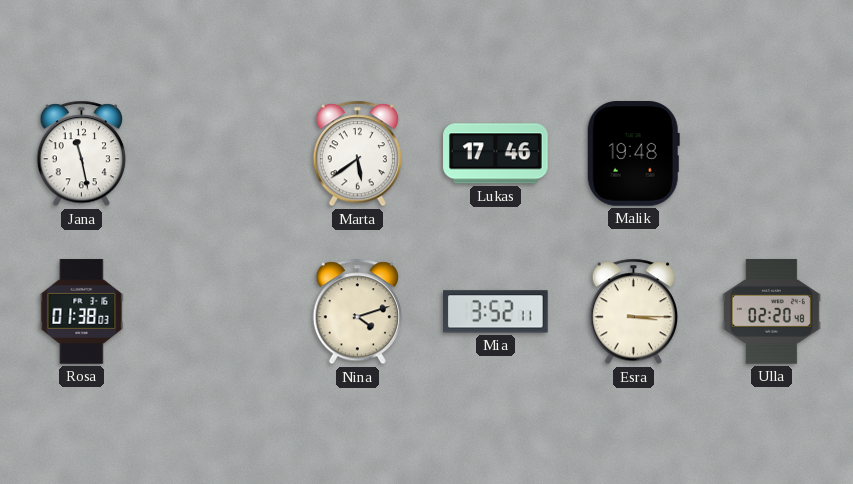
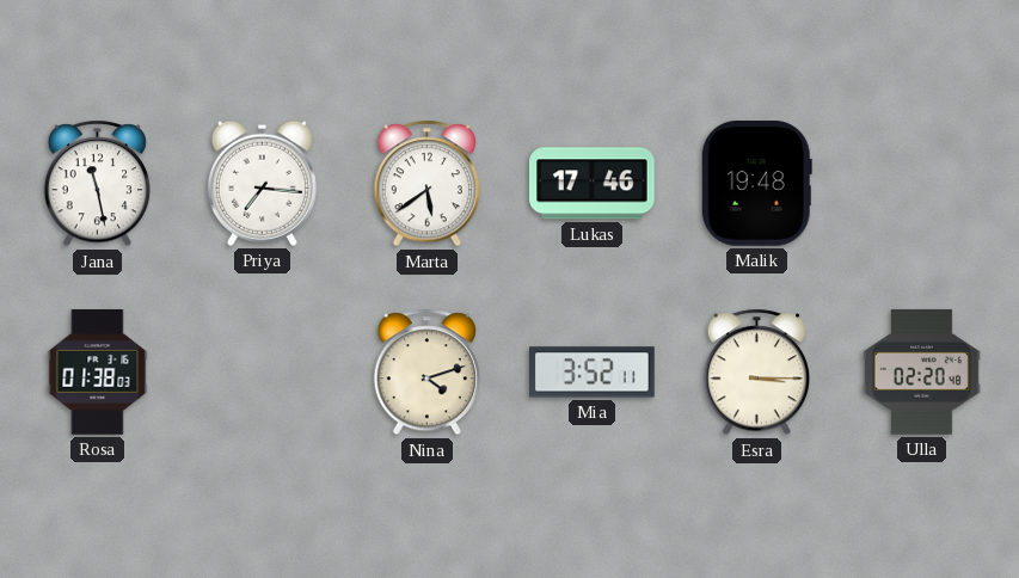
Priya: none -> 7:16
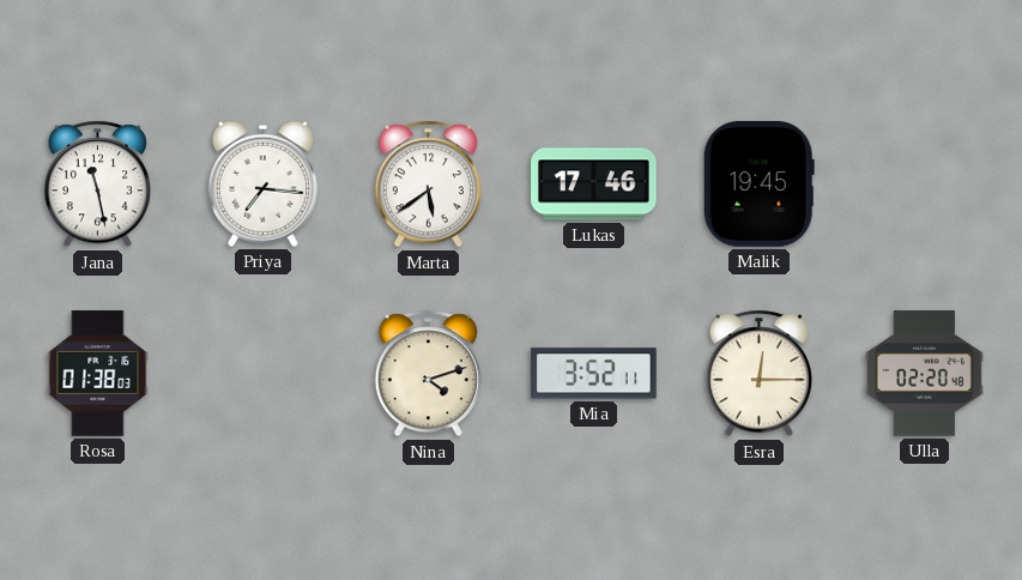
Malik: 19:48 -> 19:45
Esra: 3:15 -> 12:15
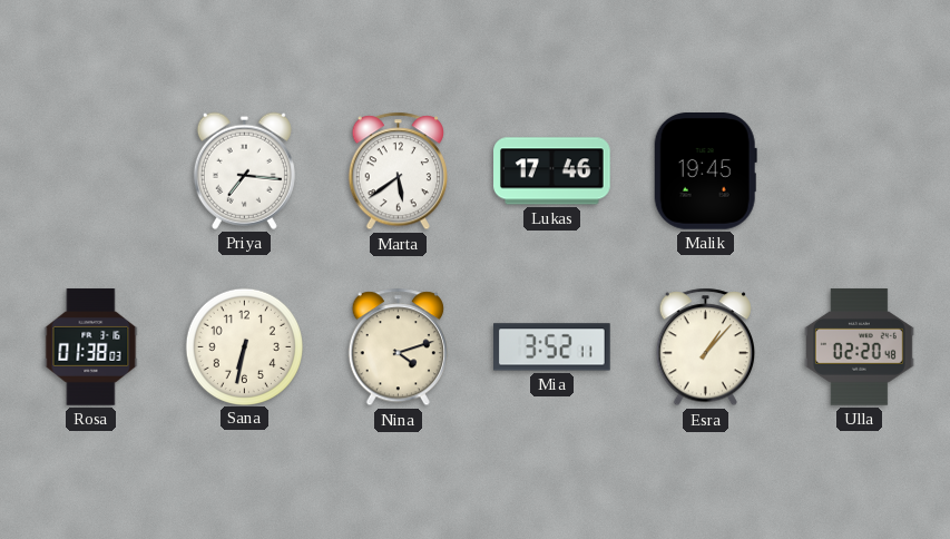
Jana: 11:28 -> none
Sana: none -> 6:32
Esra: 12:15 -> 1:07
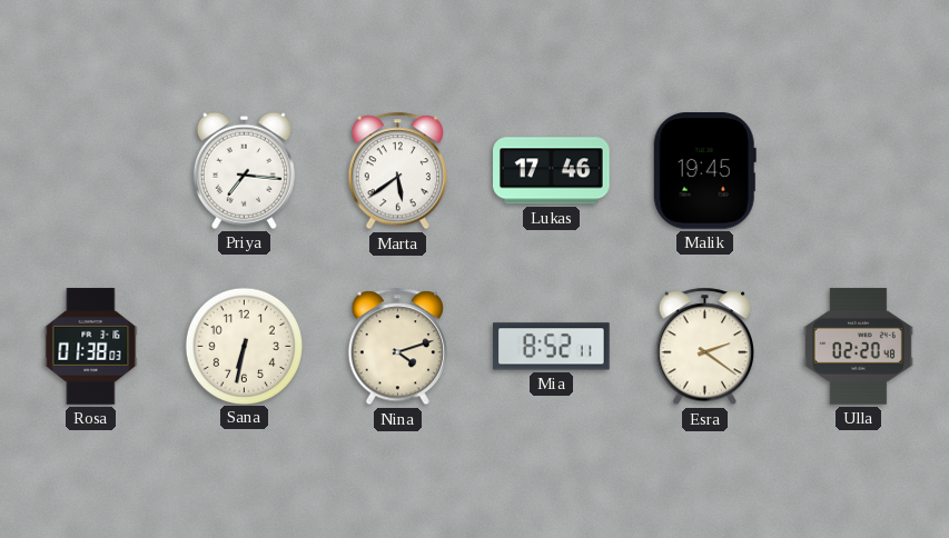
Mia: 3:52 -> 8:52
Esra: 1:07 -> 2:21
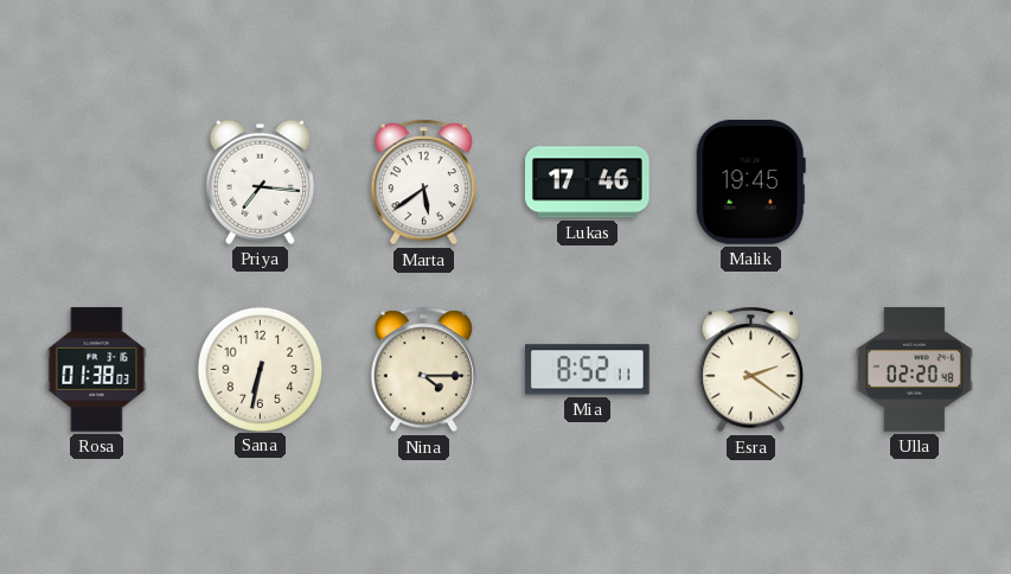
Nina: 4:12 -> 4:15
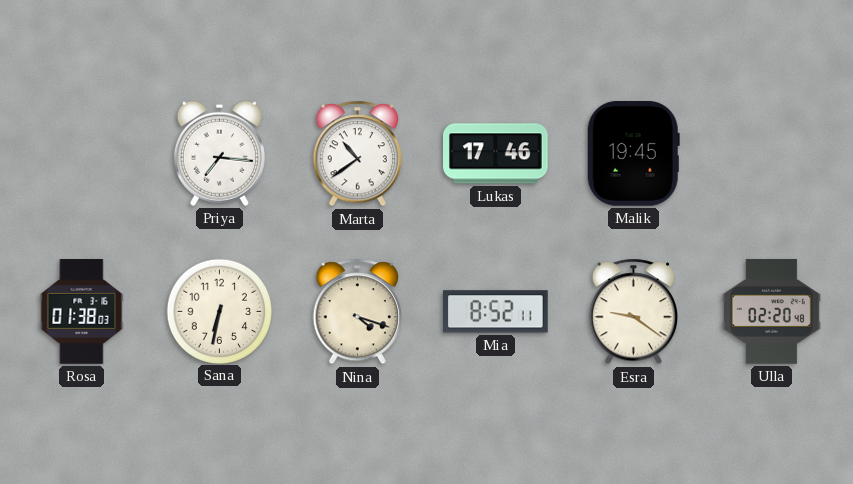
Marta: 5:39 -> 10:39
Nina: 4:15 -> 4:18
Esra: 2:21 -> 9:21
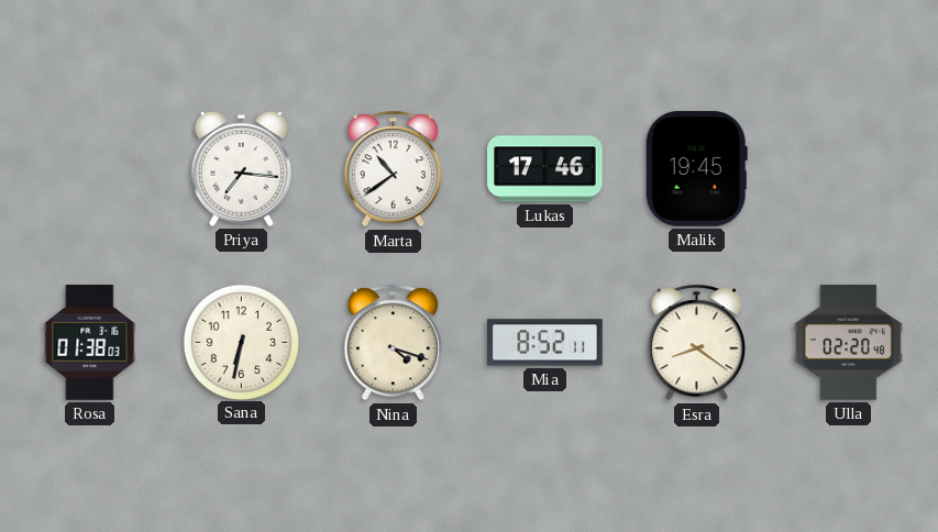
Esra: 9:21 -> 8:21
